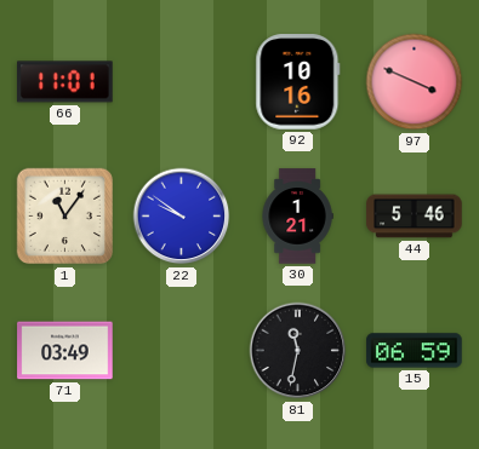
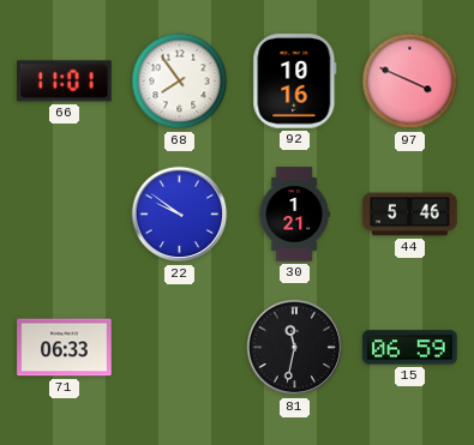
68: none -> 7:54
1: 11:06 -> none
71: 03:49 -> 06:33
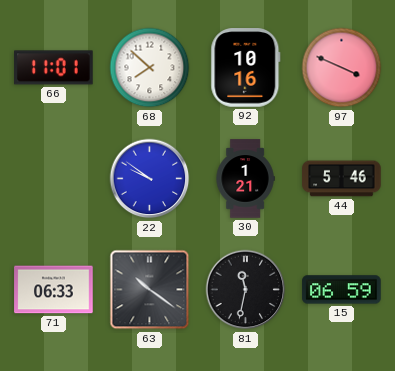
68: 7:54 -> 7:52
63: none -> 10:21
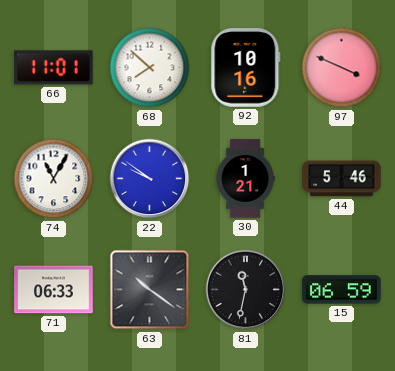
74: none -> 11:05
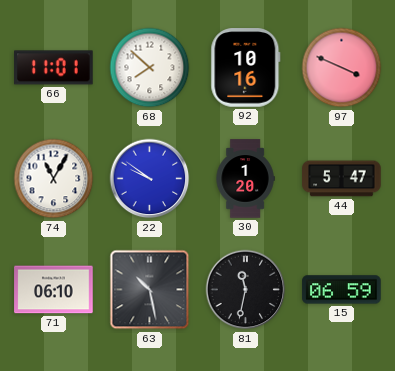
30: 1:21 -> 1:20
44: 5:46 -> 5:47
71: 06:33 -> 06:10
63: 10:21 -> 10:28
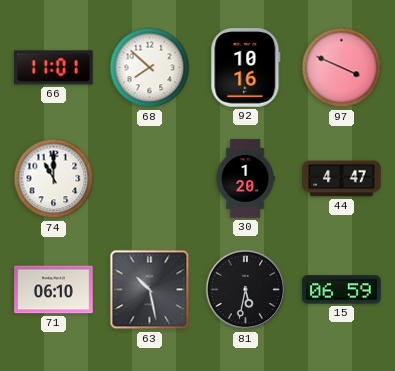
74: 11:05 -> 11:00
22: 9:51 -> none
44: 5:47 -> 4:47
81: 11:32 -> 5:32
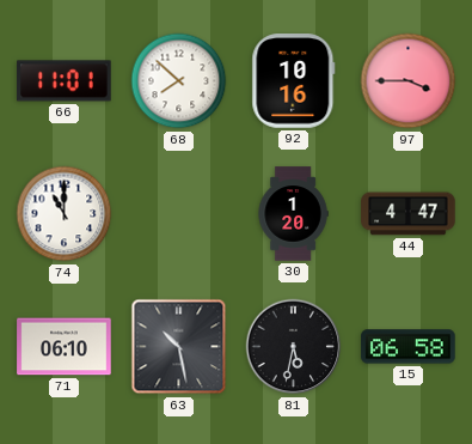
97: 3:49 -> 3:45
15: 06:59 -> 06:58
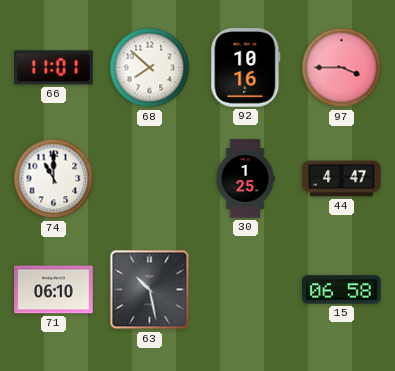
30: 1:20 -> 1:25
81: 5:32 -> none
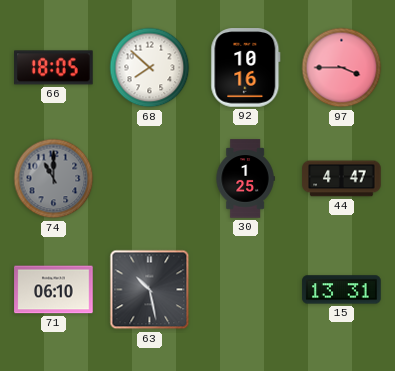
66: 11:01 -> 18:05
74 dial: white -> grey
15: 06:58 -> 13:31
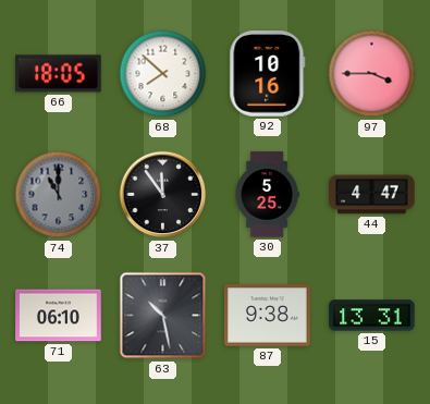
37: none -> 11:54
30: 1:25 -> 5:25
87: none -> 9:38
